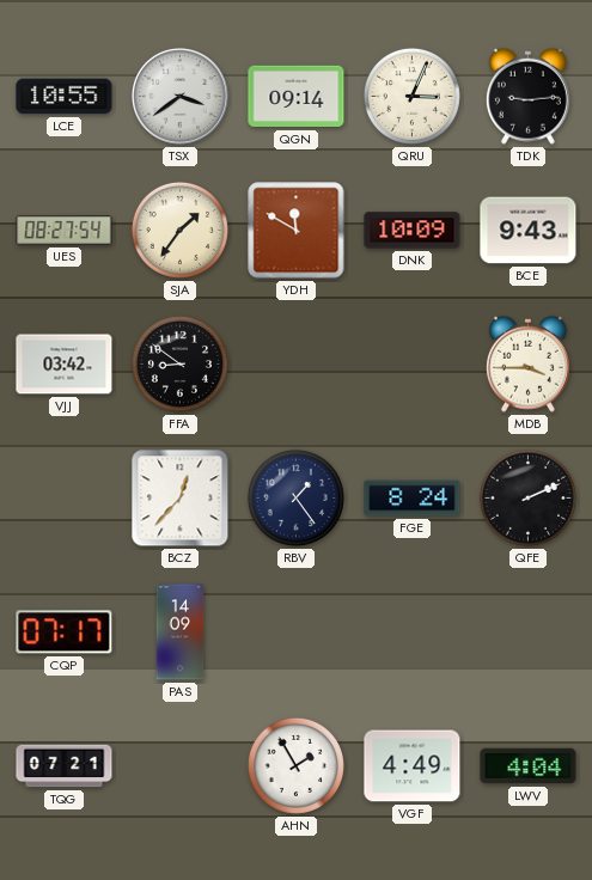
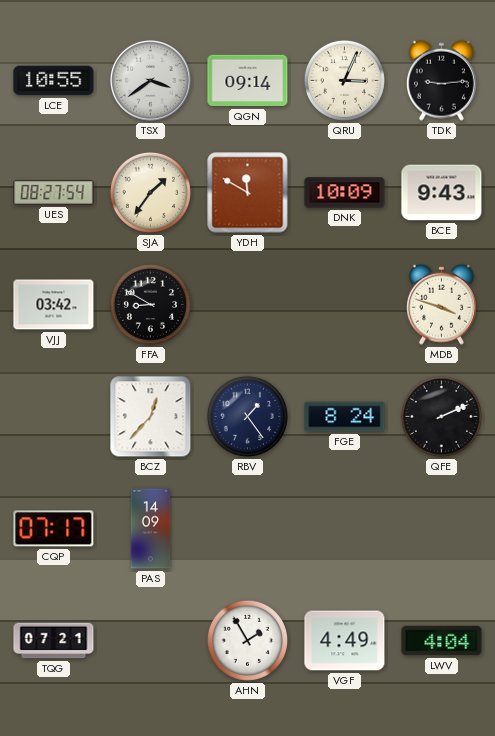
FFA: 8:51 -> 8:50
MDB: 3:45 -> 3:48
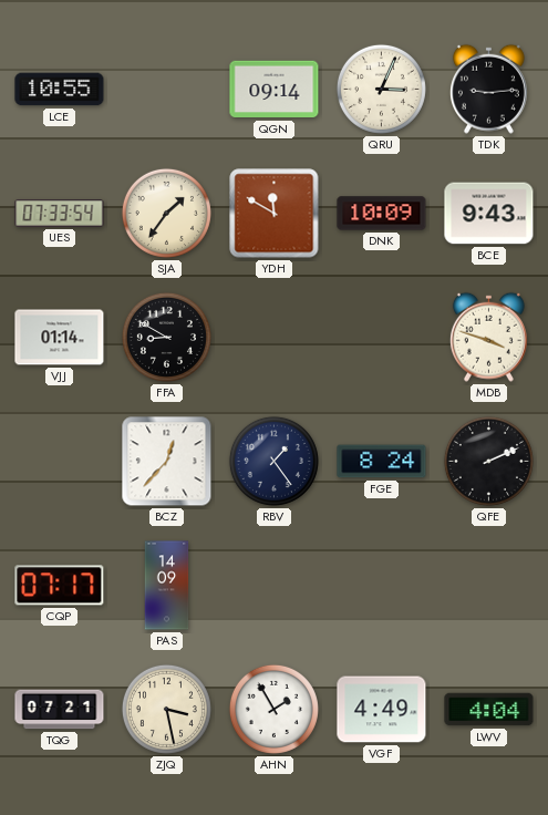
TSX: 3:39 -> none
UES: 08:27 -> 07:33
VJJ: 03:42 -> 01:14
ZJQ: none -> 3:28
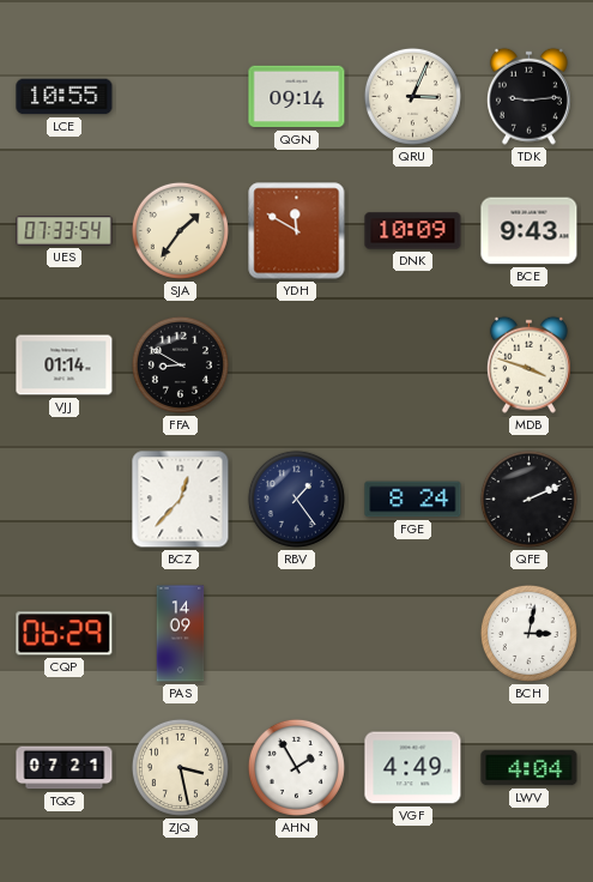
CQP: 07:17 -> 06:29
BCH: none -> 3:02
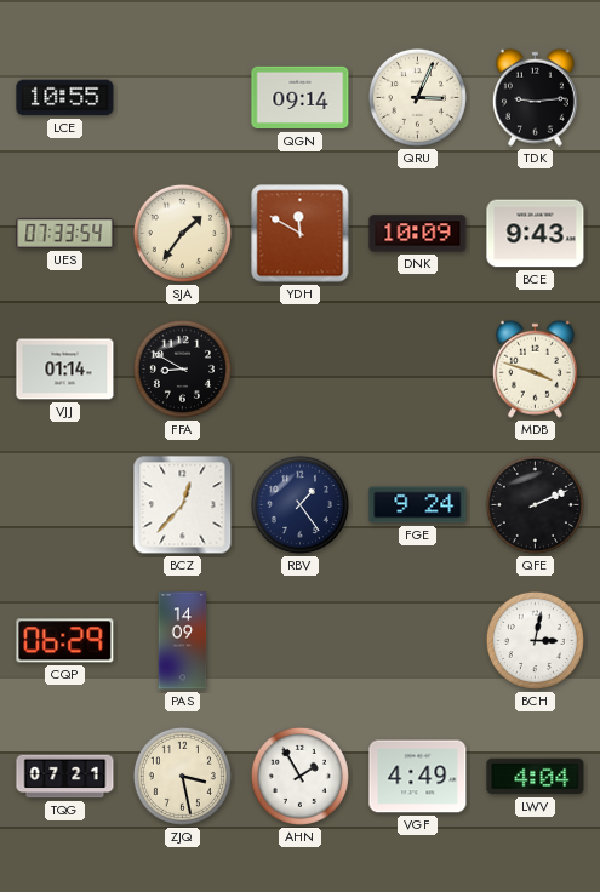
FGE: 8:24 -> 9:24
